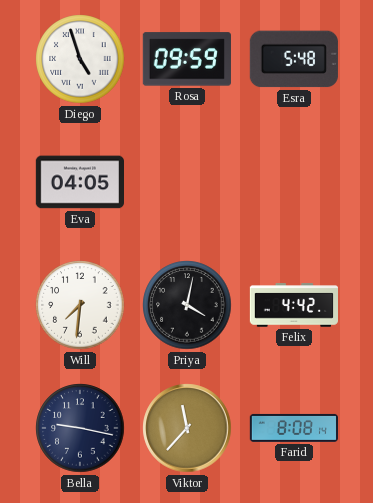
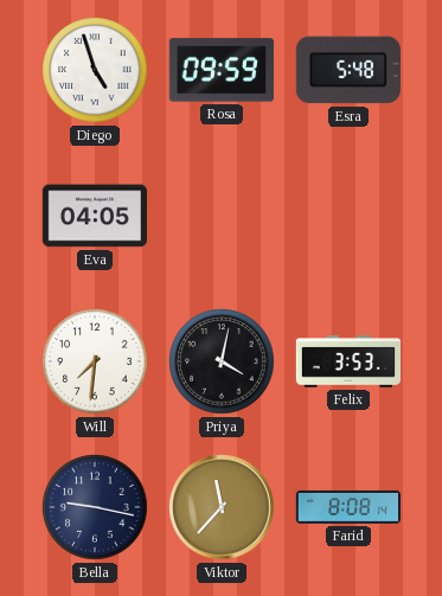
Felix: 4:42 -> 3:53
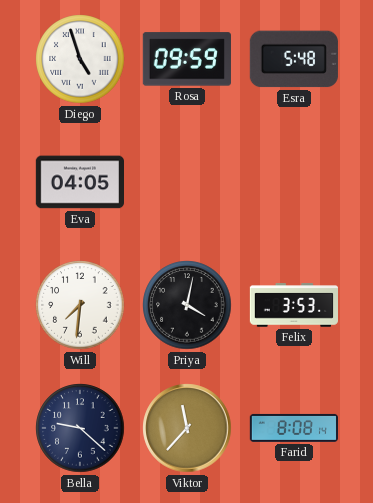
Bella: 9:17 -> 9:22
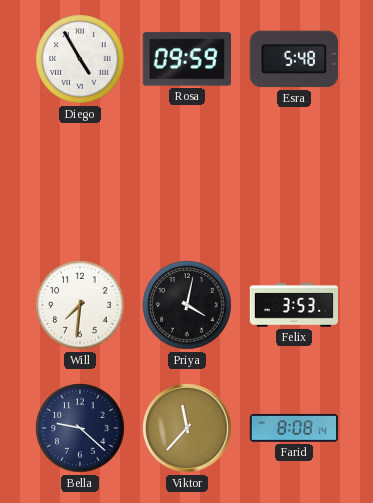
Diego: 4:57 -> 4:55
Eva: 04:05 -> none
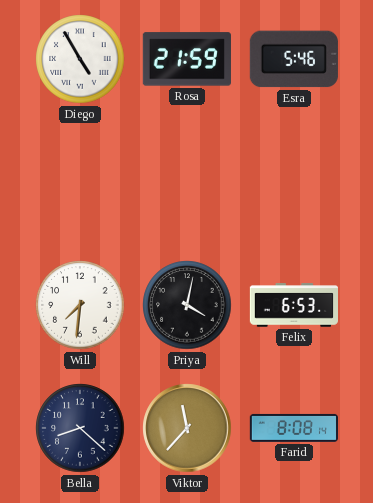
Rosa: 09:59 -> 21:59
Esra: 5:48 -> 5:46
Felix: 3:53 -> 6:53
Bella: 9:22 -> 8:22
